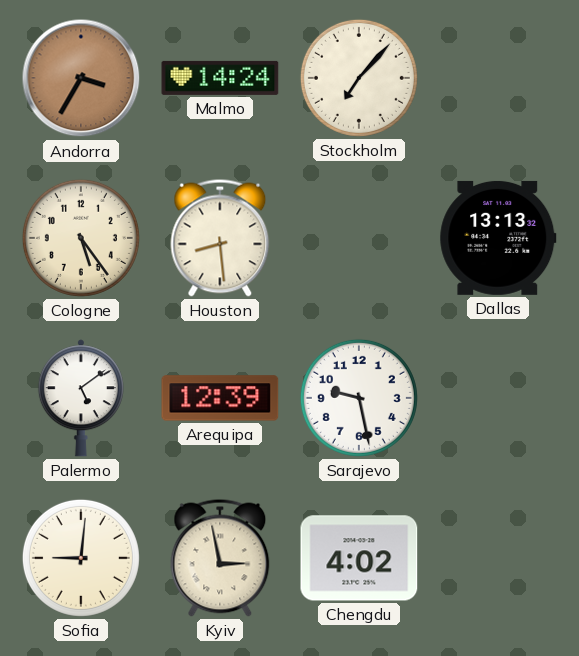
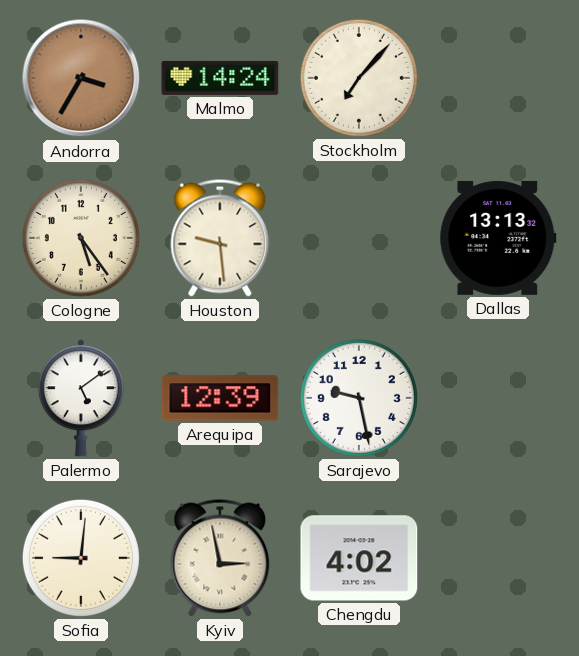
Houston: 8:29 -> 9:29
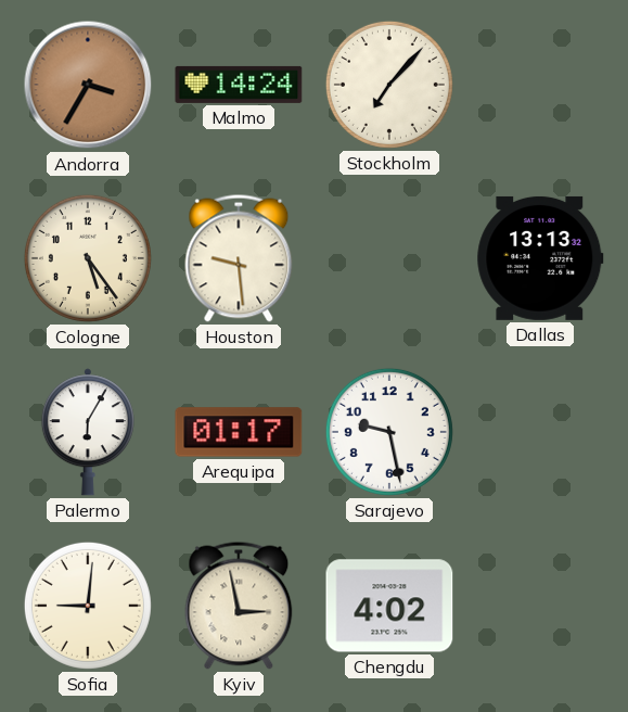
Palermo: 5:09 -> 6:05
Arequipa: 12:39 -> 01:17
